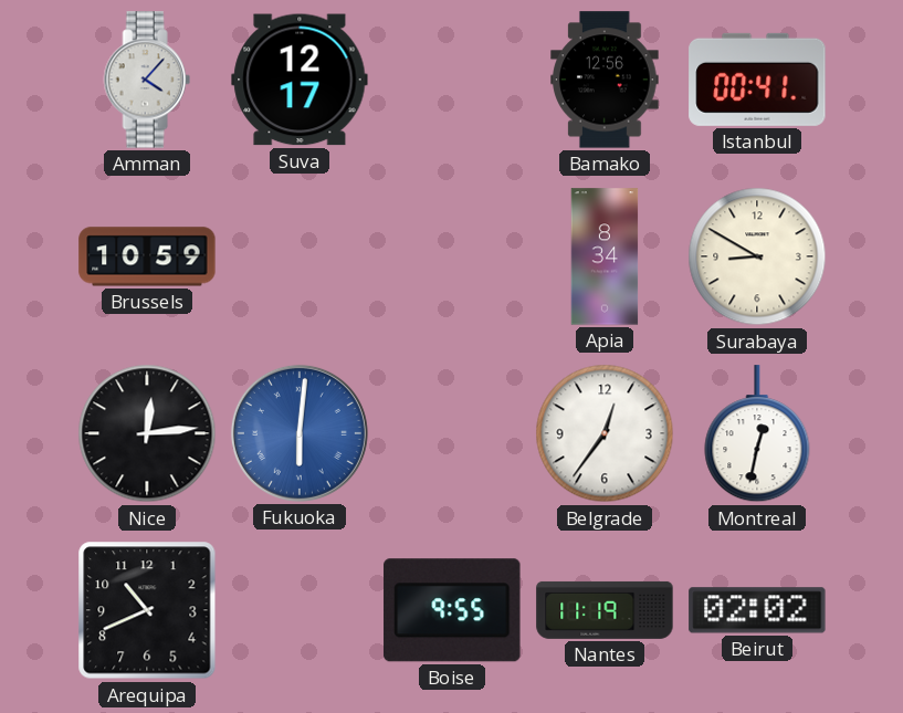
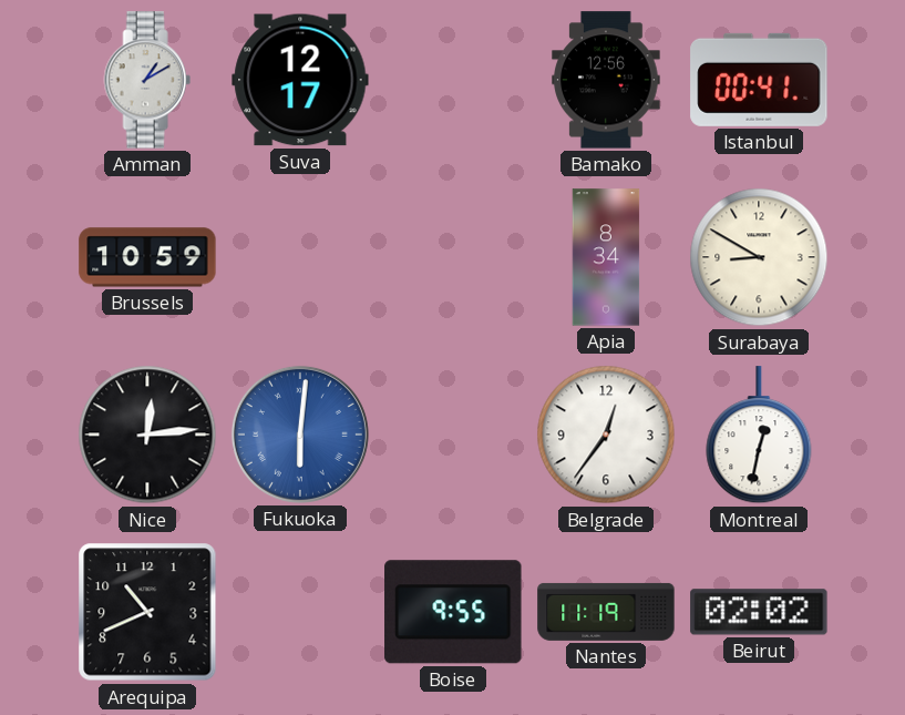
Amman: 4:07 -> 1:10
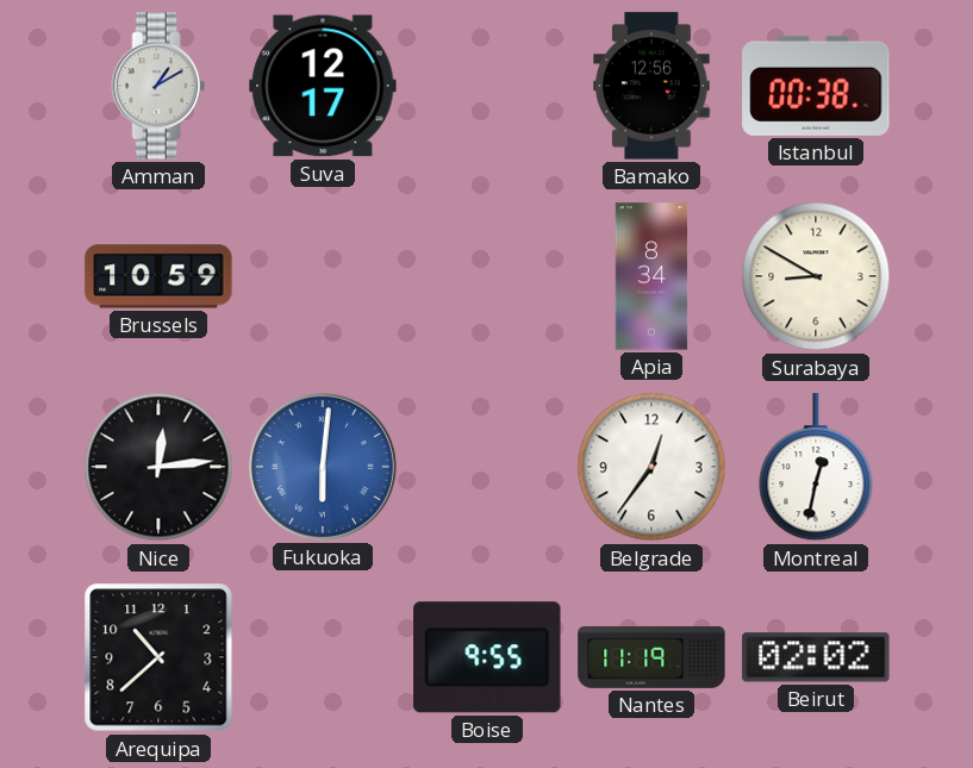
Istanbul: 00:41 -> 00:38
Arequipa: 10:41 -> 10:38
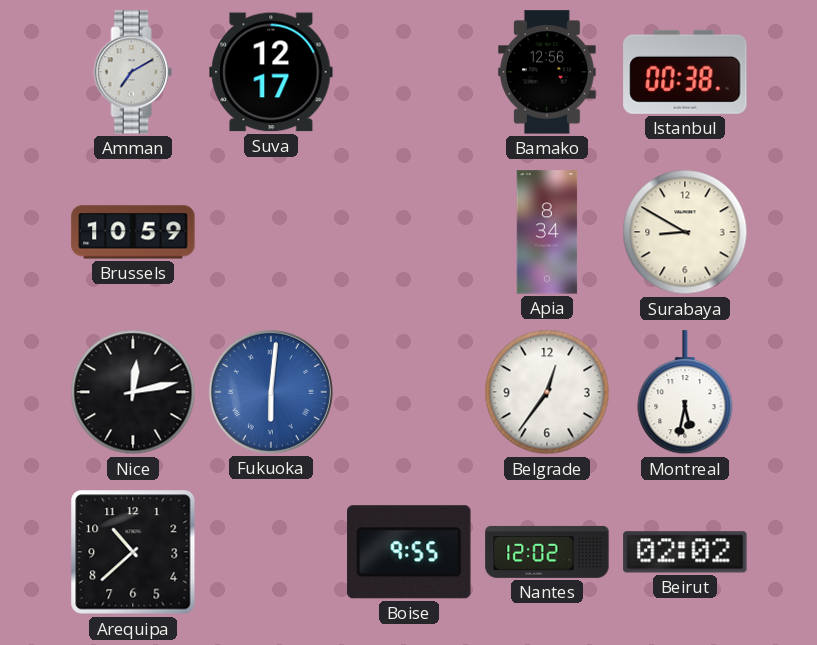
Amman: 1:10 -> 7:10
Nice: 12:14 -> 12:13
Montreal: 12:32 -> 5:32
Nantes: 11:19 -> 12:02
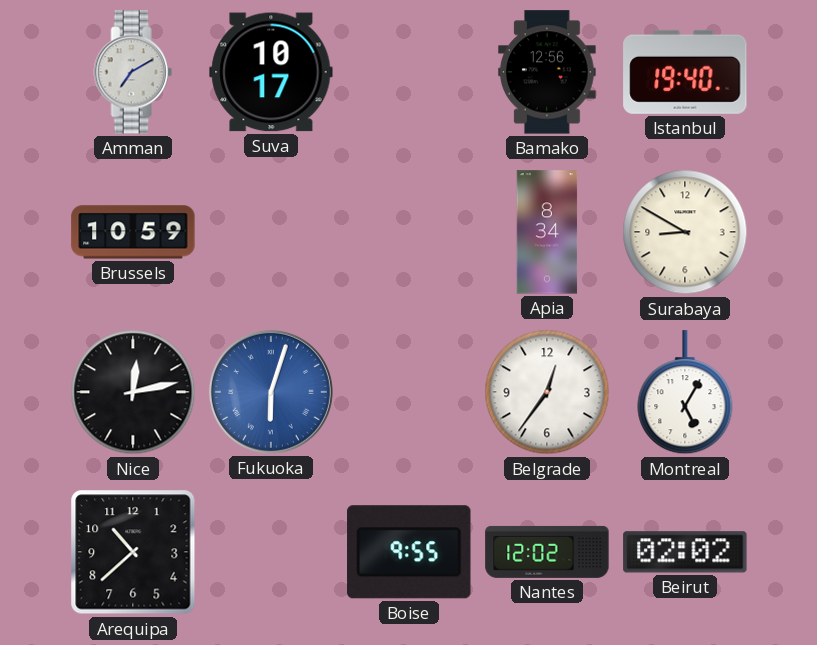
Suva: 12:17 -> 10:17
Istanbul: 00:38 -> 19:40
Fukuoka: 6:01 -> 6:03
Montreal: 5:32 -> 5:05
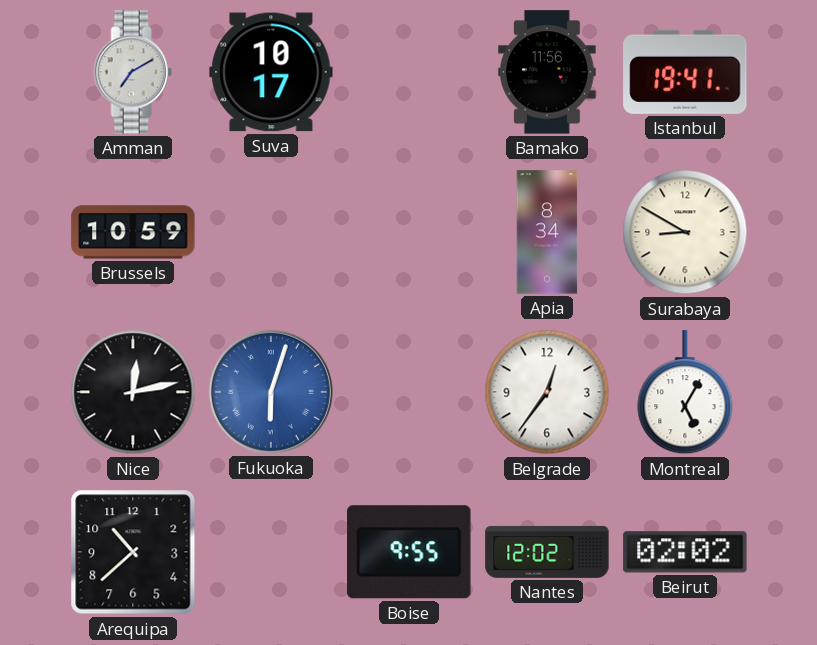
Bamako: 12:56 -> 11:56
Istanbul: 19:40 -> 19:41
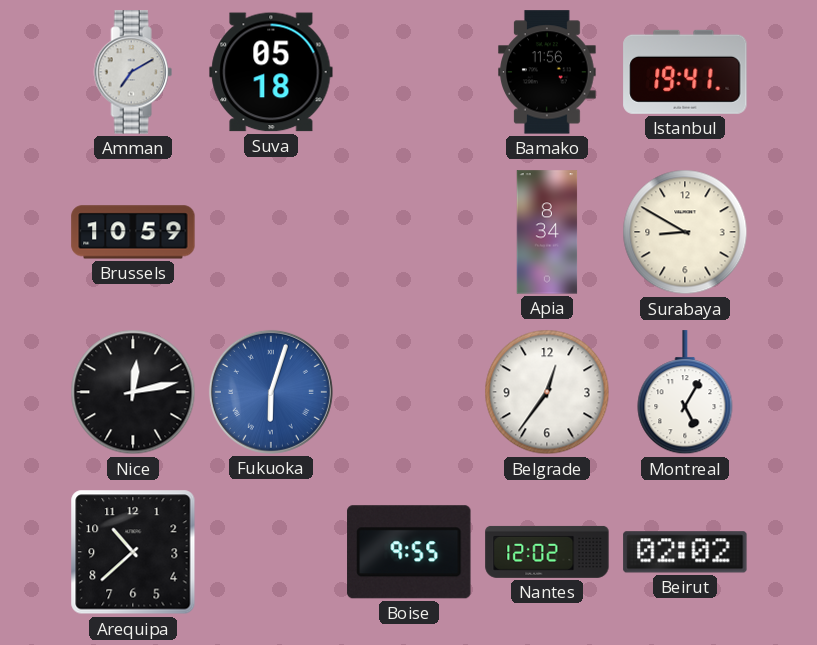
Suva: 10:17 -> 05:18
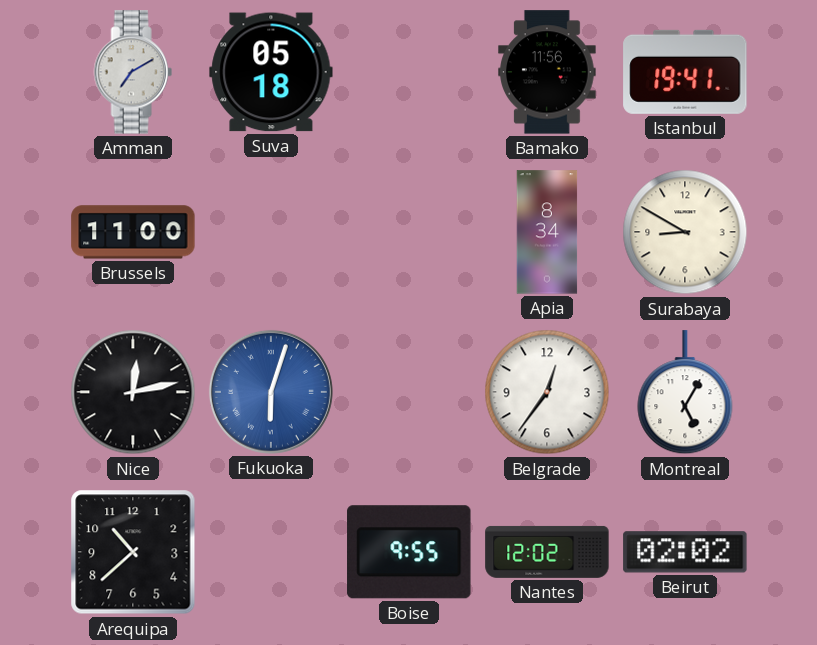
Brussels: 10:59 -> 11:00
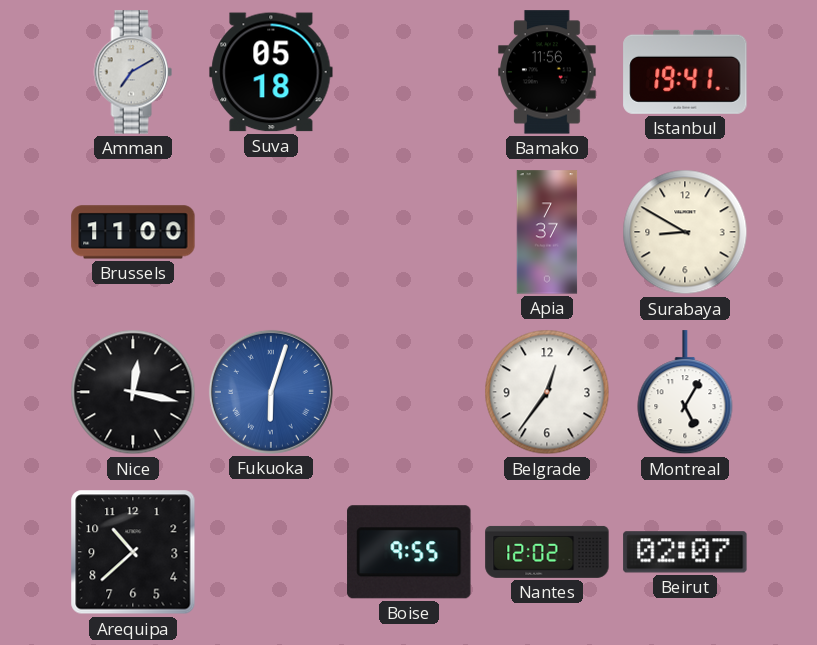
Apia: 8:34 -> 7:37
Nice: 12:13 -> 12:17
Beirut: 02:02 -> 02:07
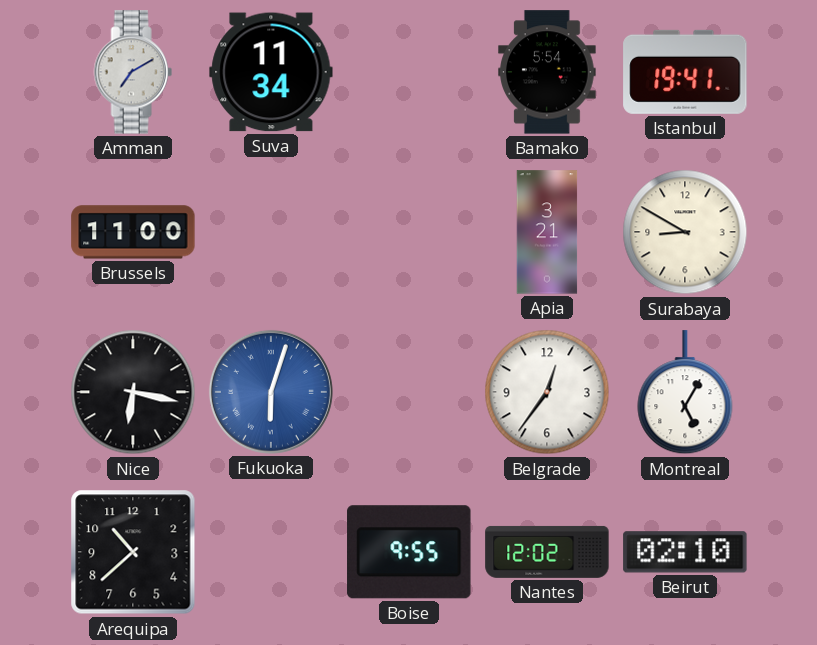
Suva: 05:18 -> 11:34
Bamako: 11:56 -> 5:54
Apia: 7:37 -> 3:21
Nice: 12:17 -> 6:17
Beirut: 02:07 -> 02:10
